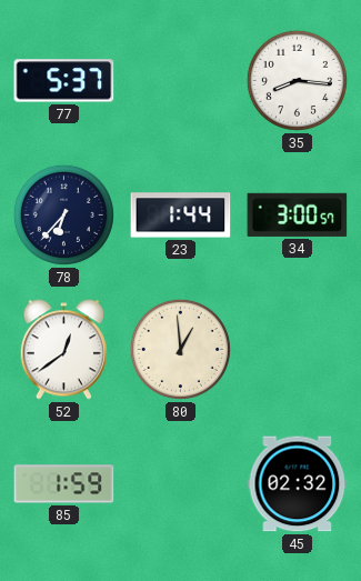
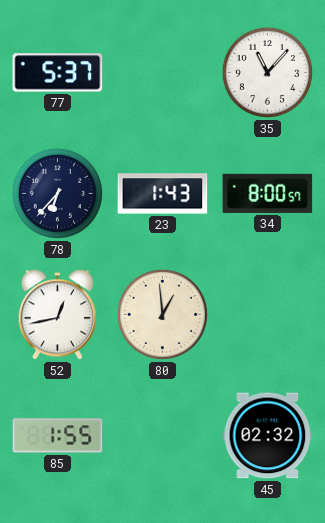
35: 8:16 -> 11:07
23: 1:44 -> 1:43
34: 3:00 -> 8:00
52: 12:39 -> 12:43
85: 1:59 -> 1:55
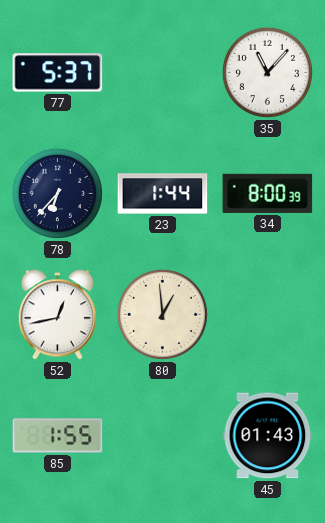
23: 1:43 -> 1:44
34: 8:00:57 -> 8:00:39
45: 02:32 -> 01:43
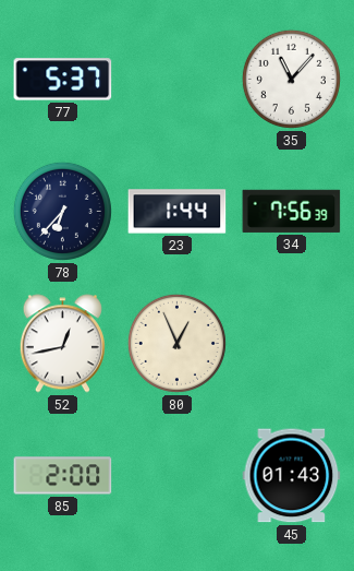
34: 8:00 -> 7:56
80: 12:59 -> 12:56
85: 1:55 -> 2:00
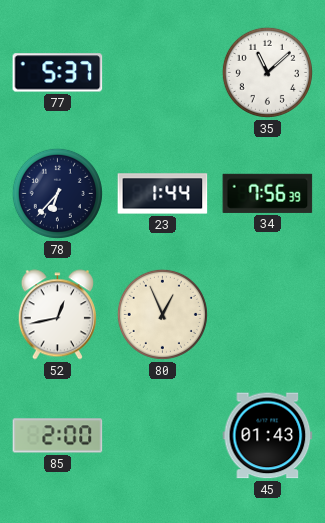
35: 11:07 -> 11:08
